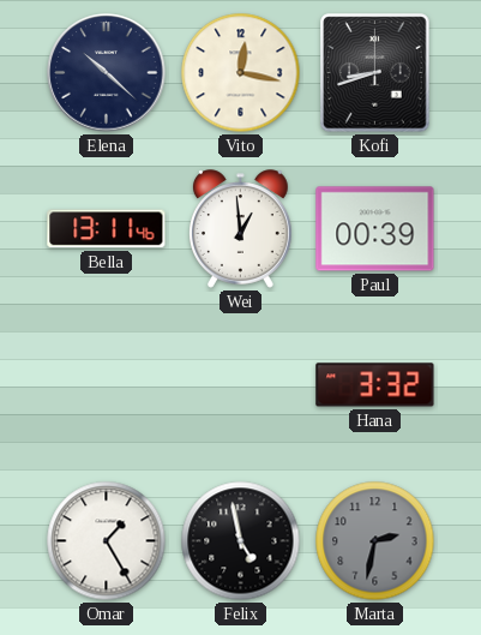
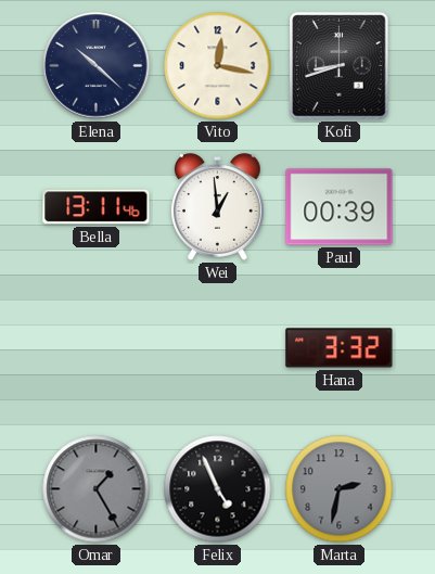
Omar dial: white -> grey
Felix: 4:58 -> 4:56
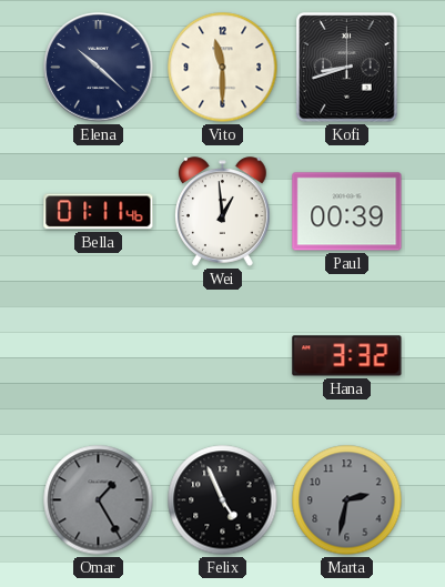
Vito: 12:17 -> 11:30
Bella: 13:11 -> 01:11
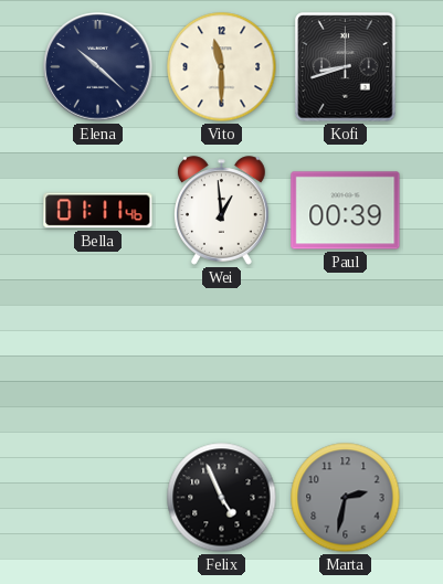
Hana: 3:32 -> none
Omar: 1:25 -> none
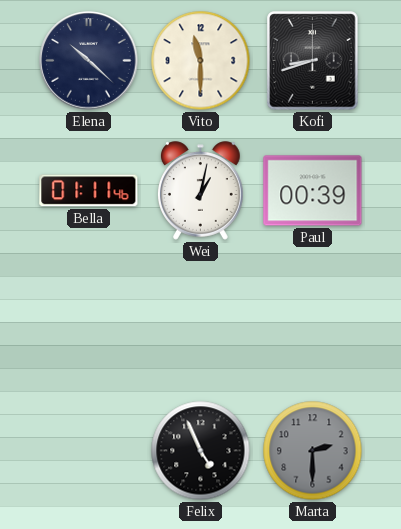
Wei: 12:59 -> 1:02
Marta: 2:32 -> 2:30
